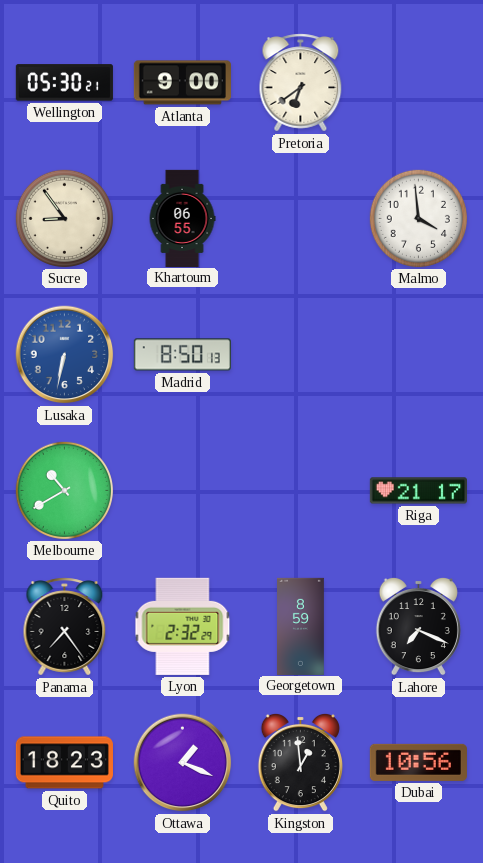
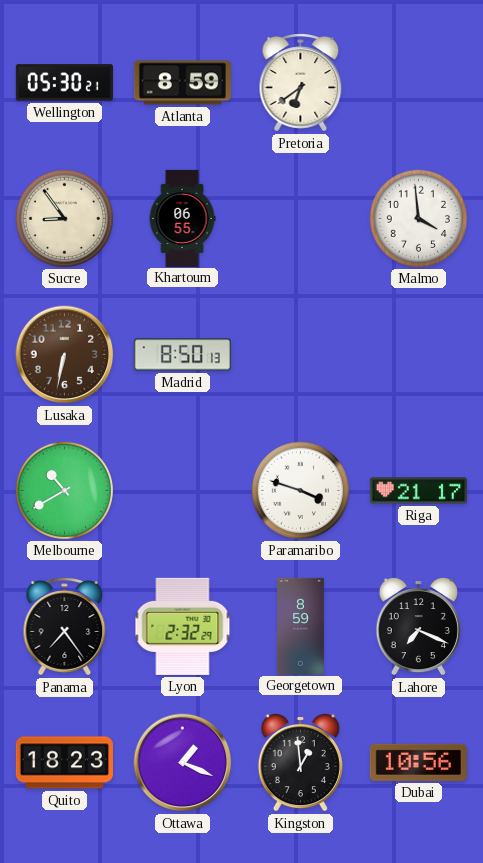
Atlanta: 9:00 -> 8:59
Lusaka dial: blue -> brown
Paramaribo: none -> 3:48
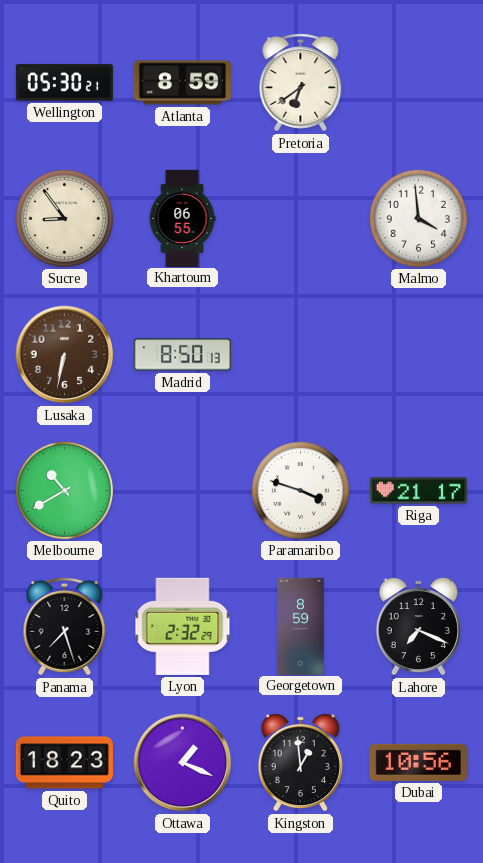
Panama: 7:24 -> 7:27
